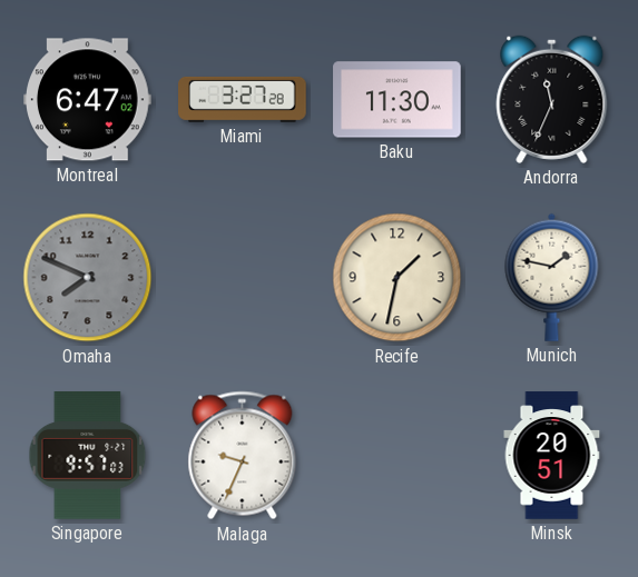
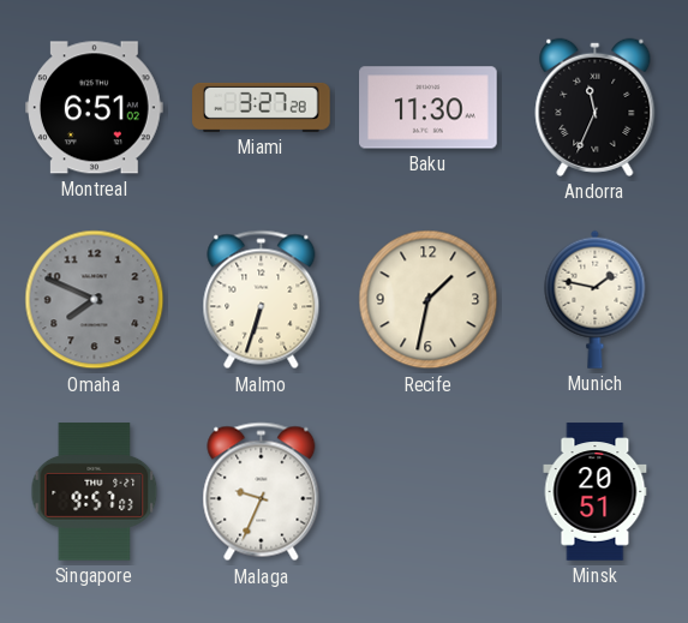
Montreal: 6:47 -> 6:51
Malmo: none -> 6:33
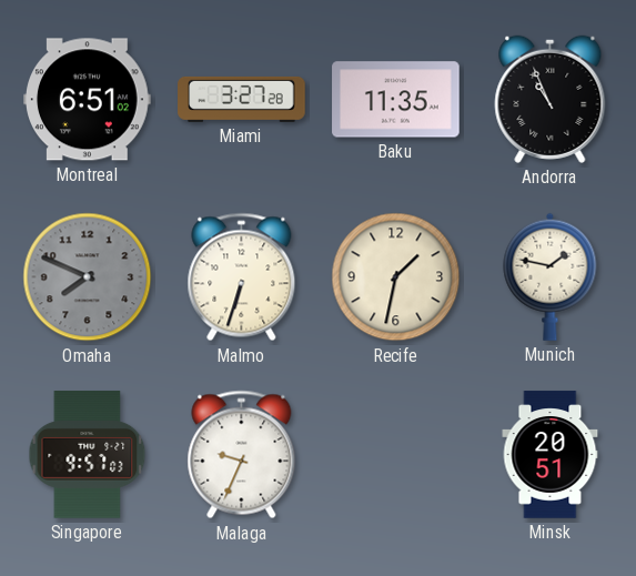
Baku: 11:30 -> 11:35
Andorra: 11:34 -> 10:56
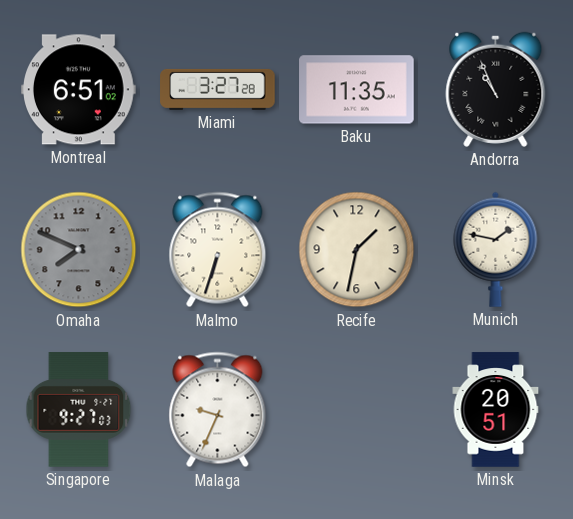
Singapore: 9:57 -> 9:27
